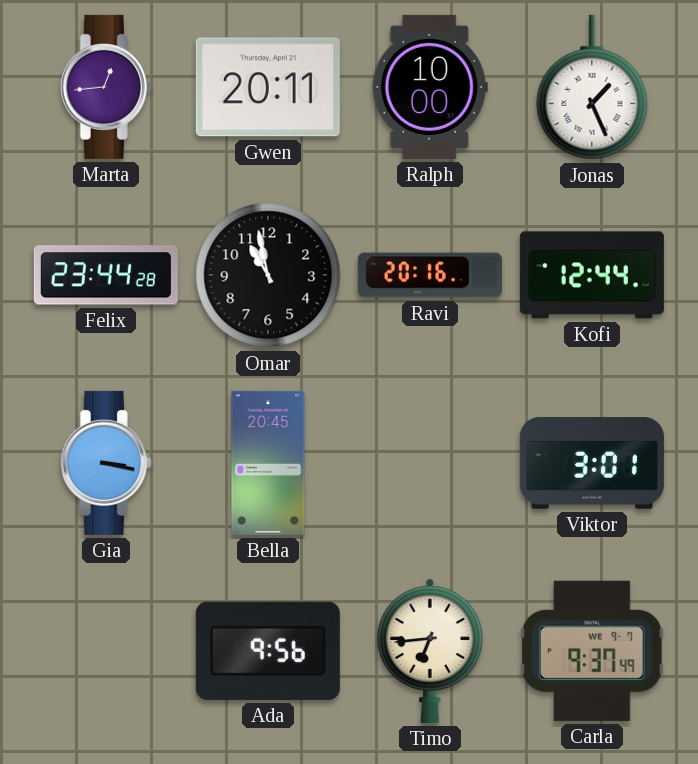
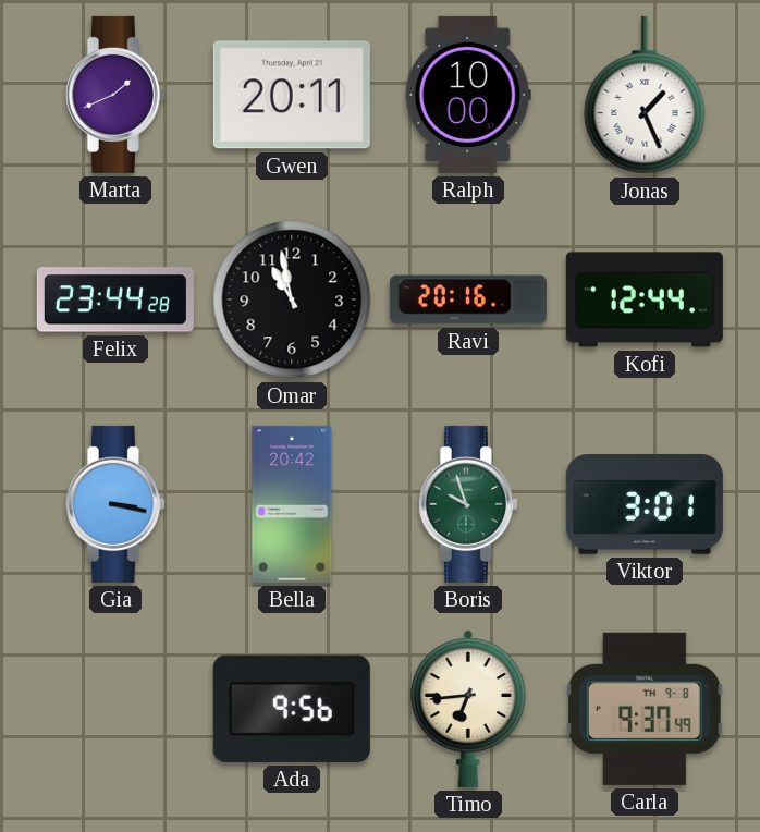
Marta: 12:44 -> 1:41
Bella: 20:45 -> 20:42
Boris: none -> 9:57
Carla date: WE 9-7 -> TH 9-8
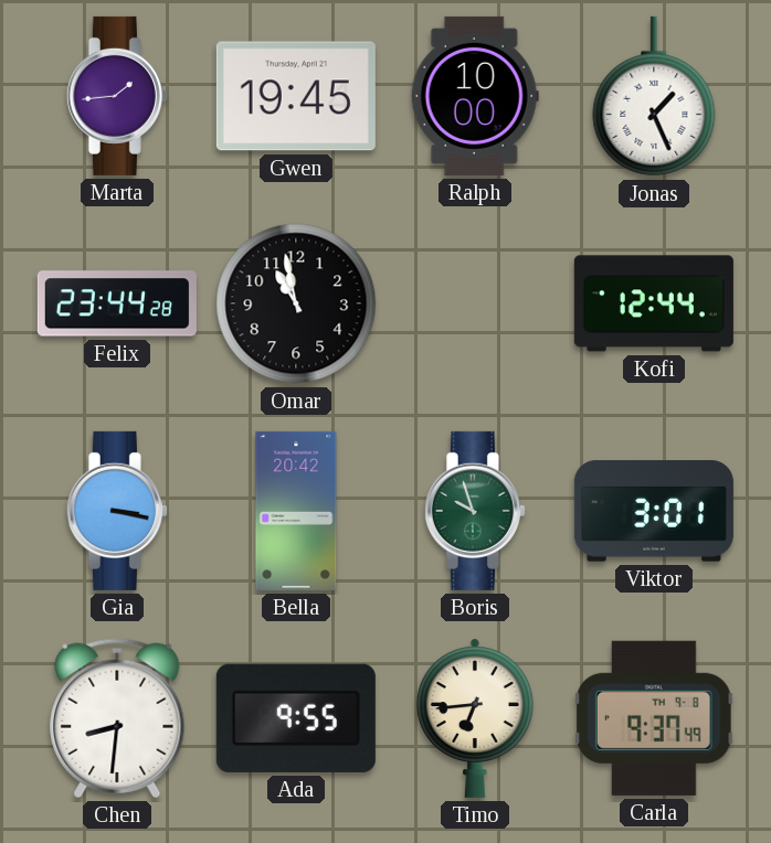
Marta: 1:41 -> 1:44
Gwen: 20:11 -> 19:45
Ravi: 20:16 -> none
Chen: none -> 8:31
Ada: 9:56 -> 9:55
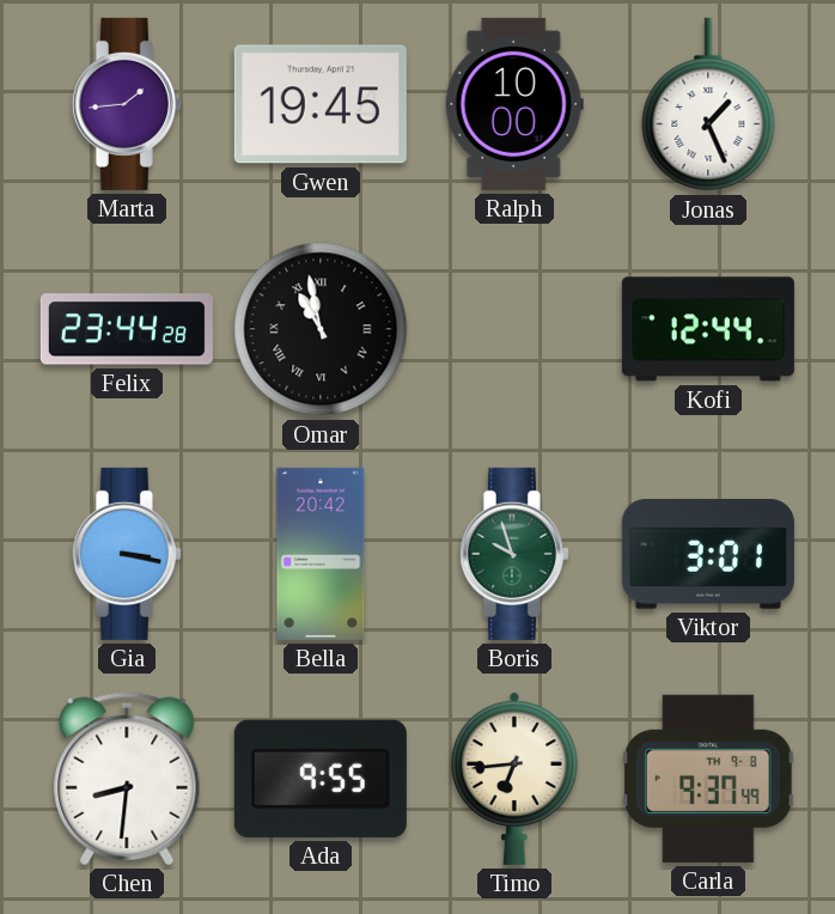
Omar numerals: Arabic -> Roman
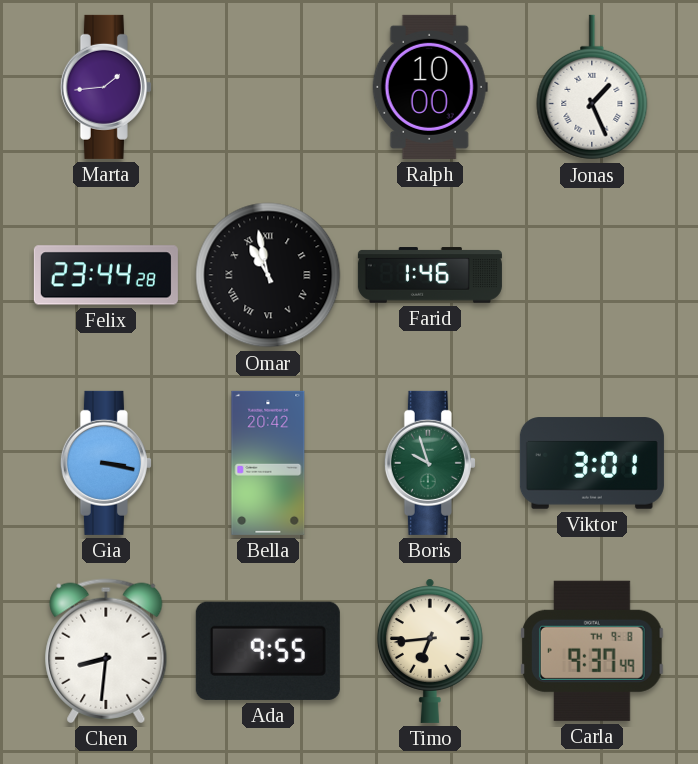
Gwen: 19:45 -> none
Farid: none -> 1:46
Kofi: 12:44 -> none
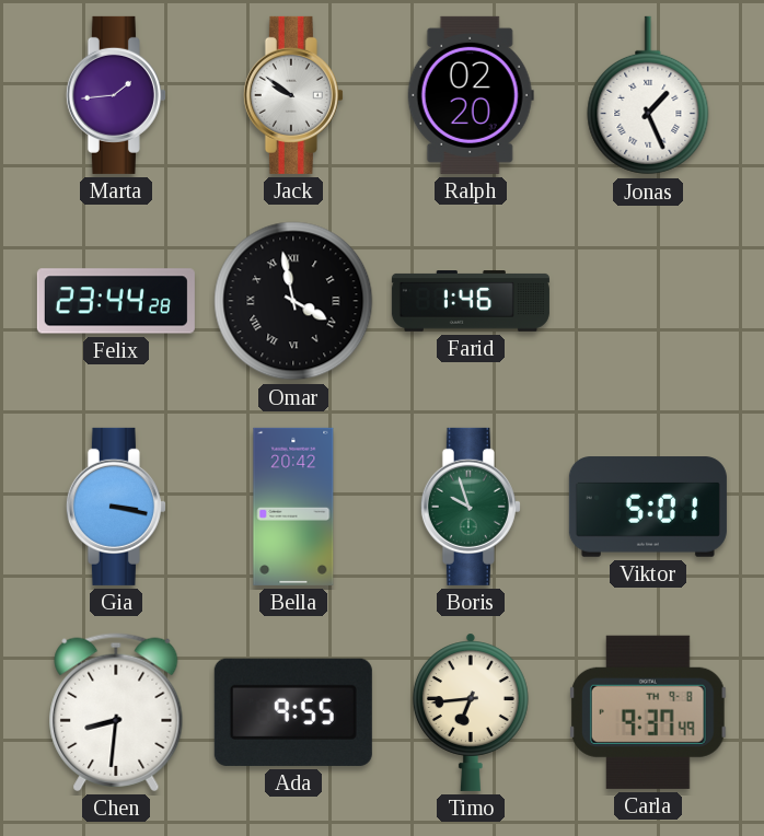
Jack: none -> 9:51
Ralph: 10:00 -> 02:20
Omar: 10:58 -> 3:58
Viktor: 3:01 -> 5:01
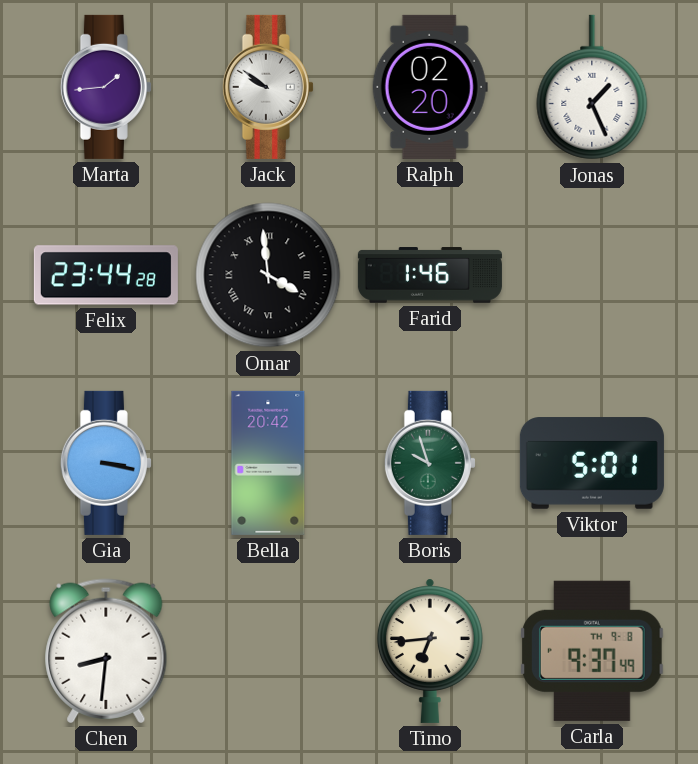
Omar: 3:58 -> 3:59
Ada: 9:55 -> none
